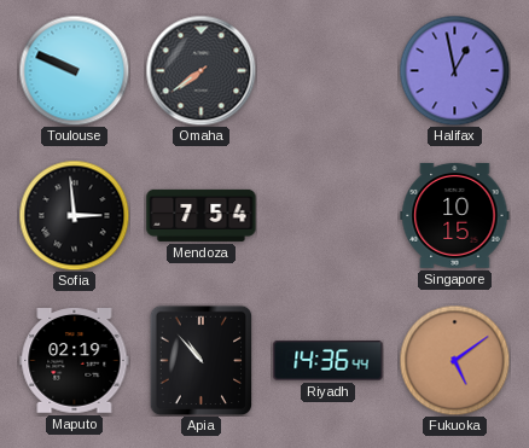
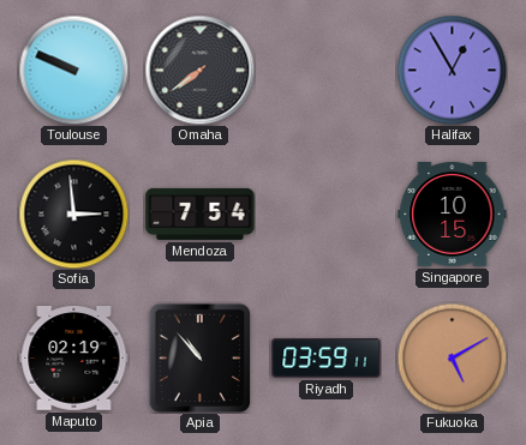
Halifax: 12:58 -> 12:55
Riyadh: 14:36 -> 03:59
Fukuoka: 5:09 -> 5:10
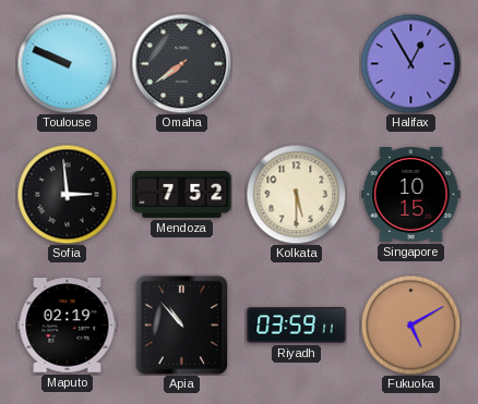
Mendoza: 7:54 -> 7:52
Kolkata: none -> 5:30
